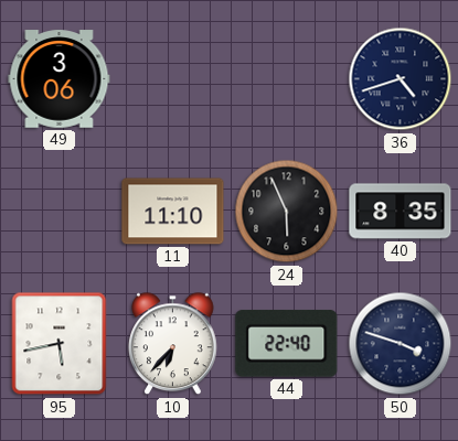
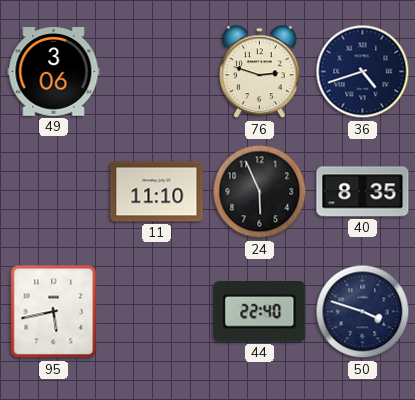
76: none -> 2:48
10: 6:37 -> none
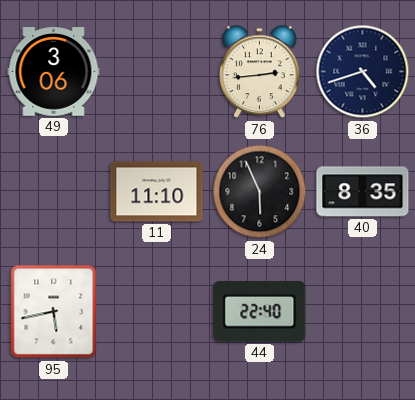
76: 2:48 -> 2:44
50: 3:48 -> none
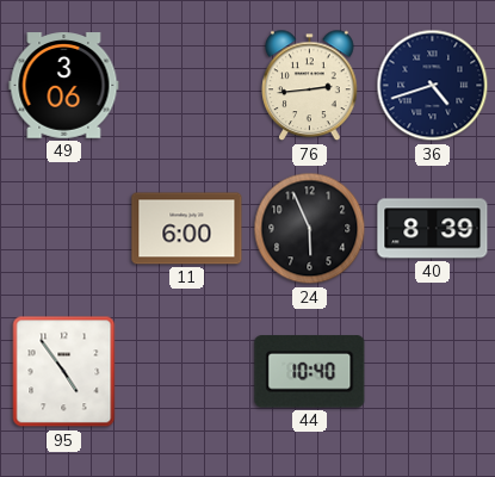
11: 11:10 -> 6:00
40: 8:35 -> 8:39
95: 5:43 -> 4:54
44: 22:40 -> 10:40
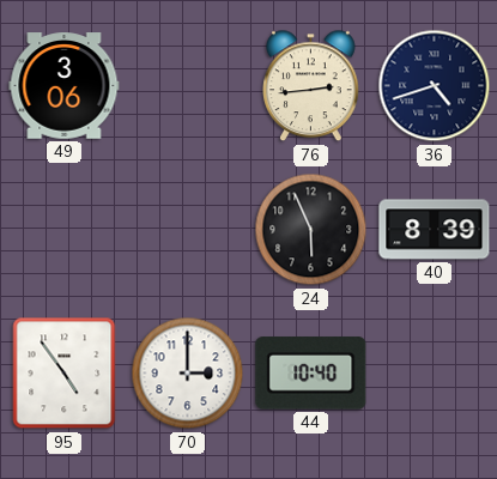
11: 6:00 -> none
70: none -> 3:00
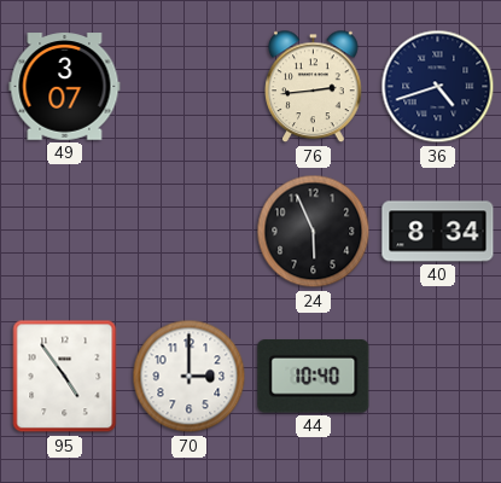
49: 3:06 -> 3:07
40: 8:39 -> 8:34
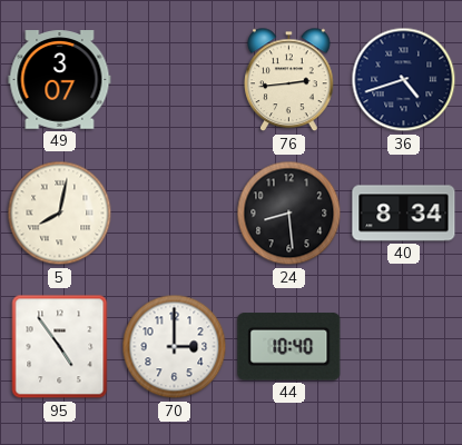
5: none -> 8:02
24: 5:56 -> 8:29
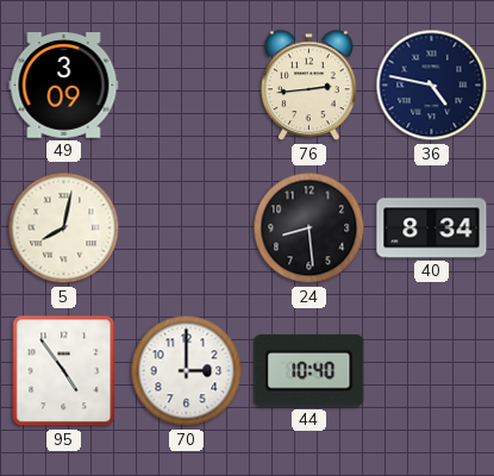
49: 3:07 -> 3:09
36: 4:42 -> 4:47
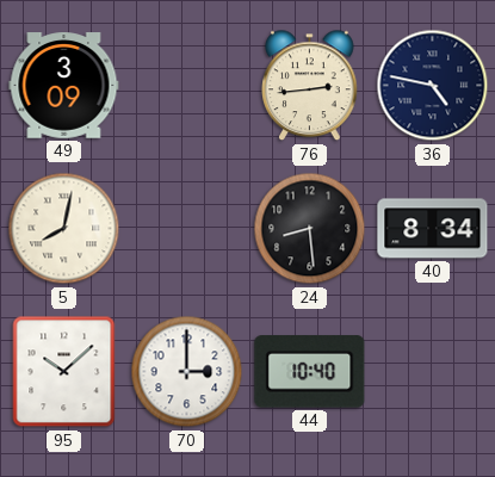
95: 4:54 -> 10:08
